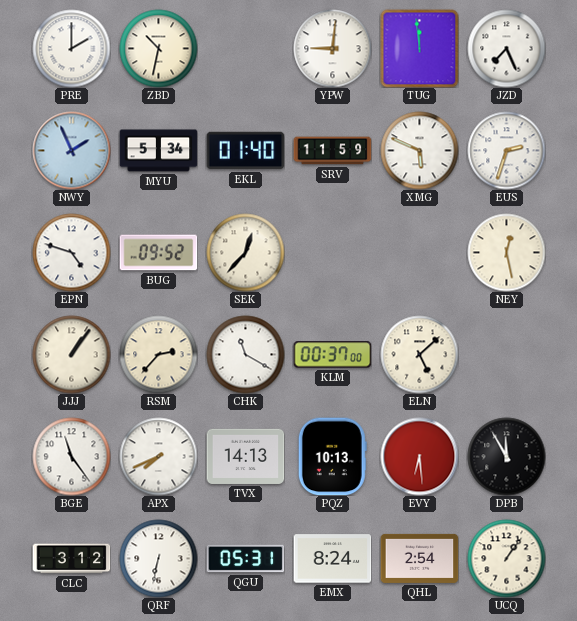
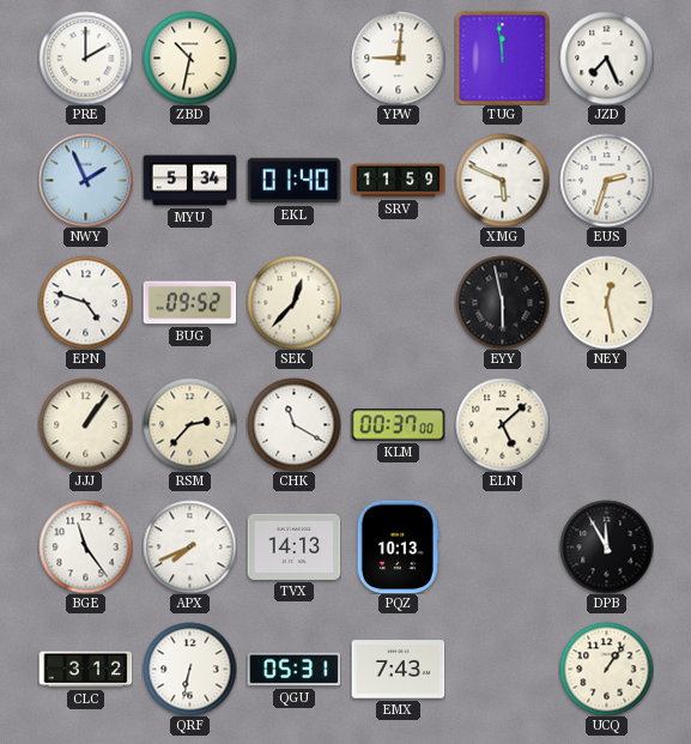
EYY: none -> 5:58
EVY: 6:29 -> none
EMX: 8:24 -> 7:43
QHL: 2:54 -> none
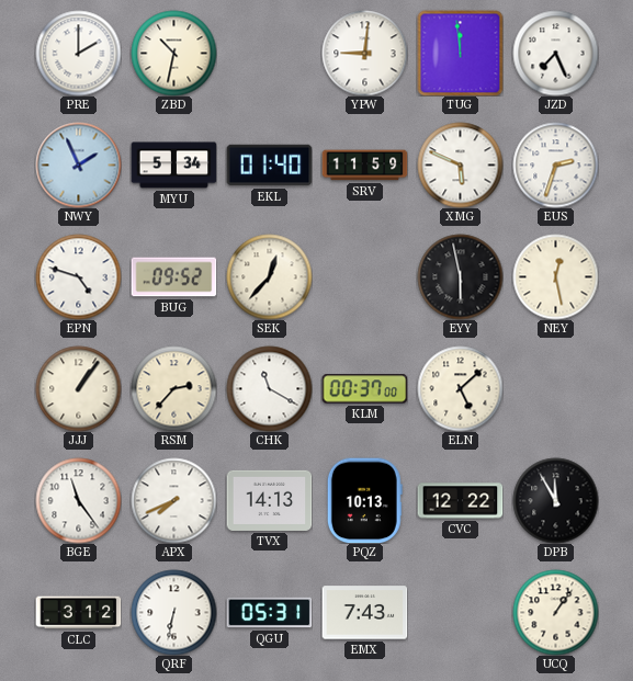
CVC: none -> 12:22
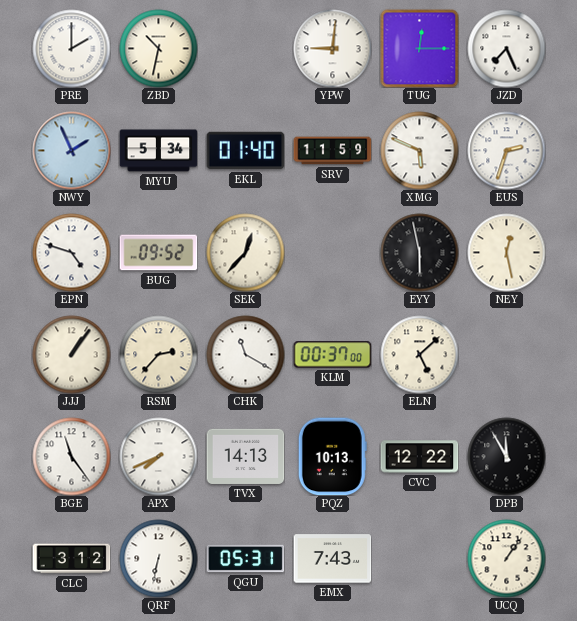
TUG: 11:59 -> 12:15
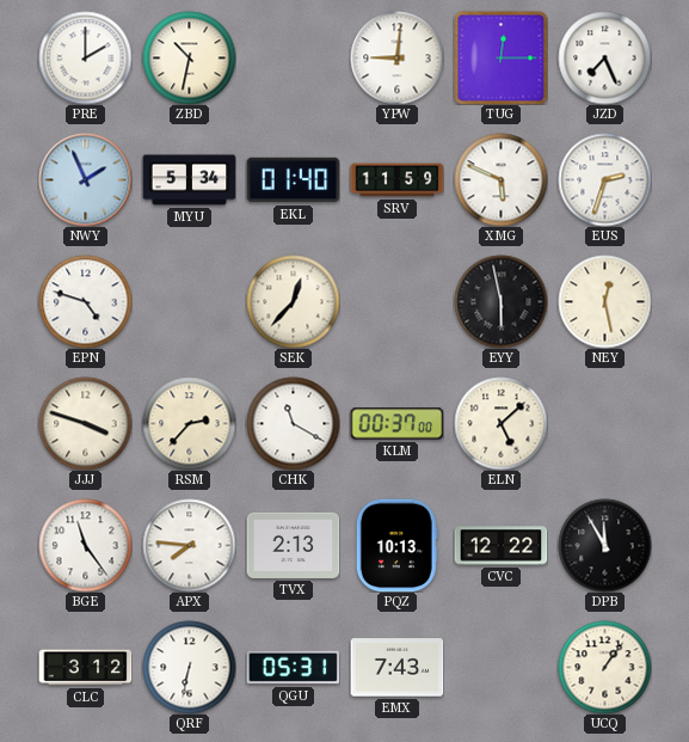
BUG: 09:52 -> none
JJJ: 1:06 -> 3:48
APX: 7:41 -> 7:46
TVX: 14:13 -> 2:13
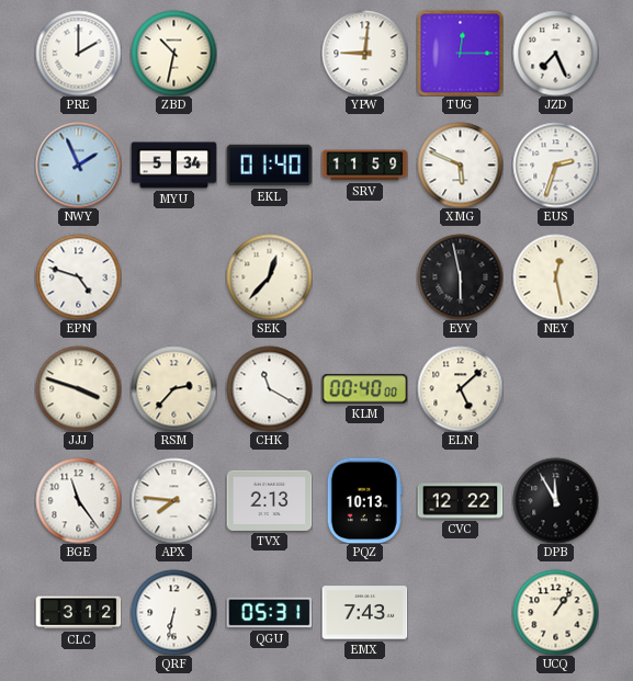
KLM: 00:37 -> 00:40
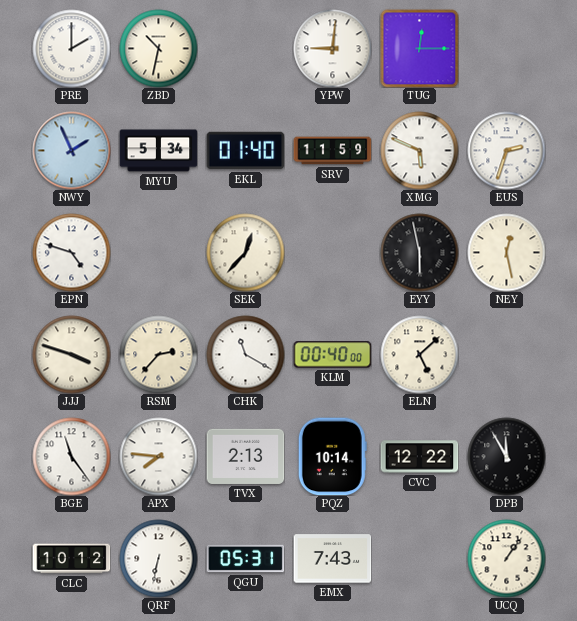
JZD: 7:26 -> none
PQZ: 10:13 -> 10:14
CLC: 3:12 -> 10:12
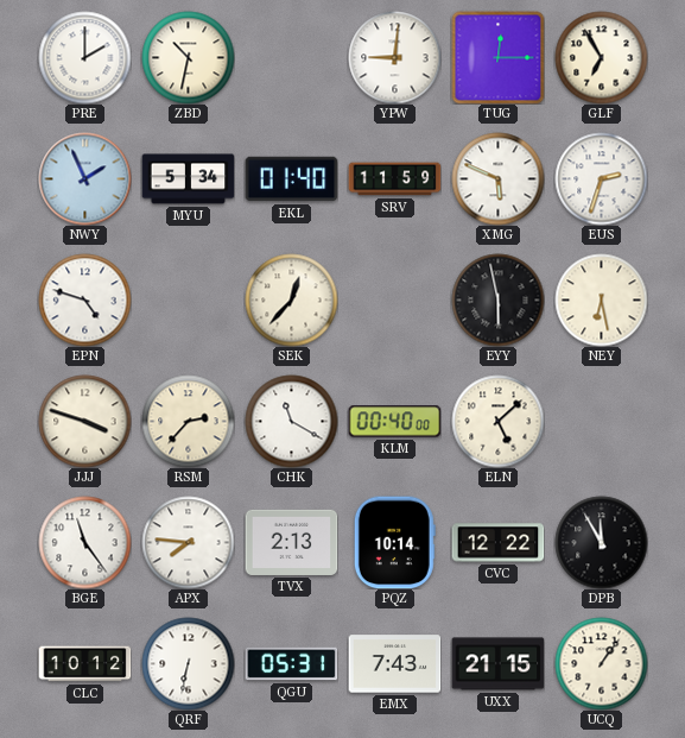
GLF: none -> 6:55
NEY: 12:28 -> 6:28
UXX: none -> 21:15
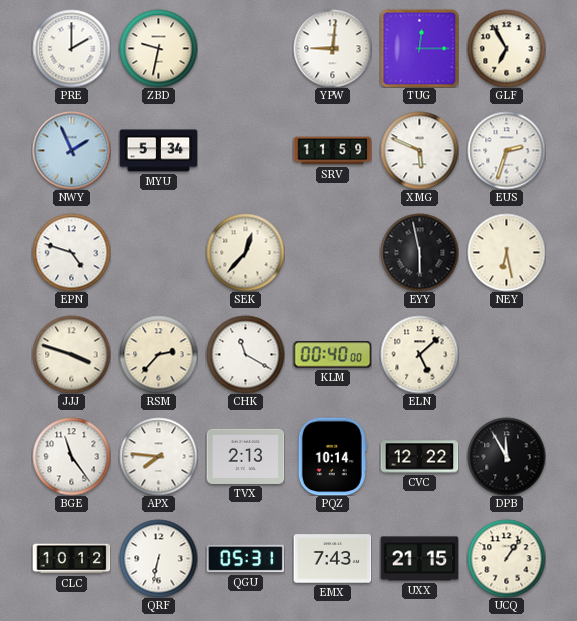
ZBD: 10:32 -> 9:32
EKL: 01:40 -> none
